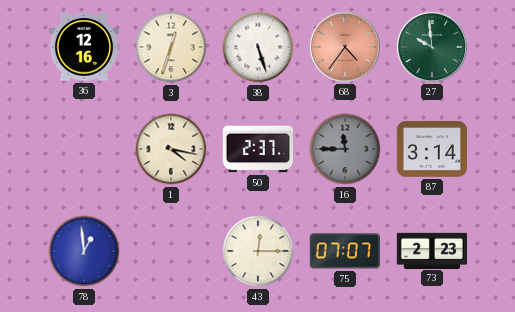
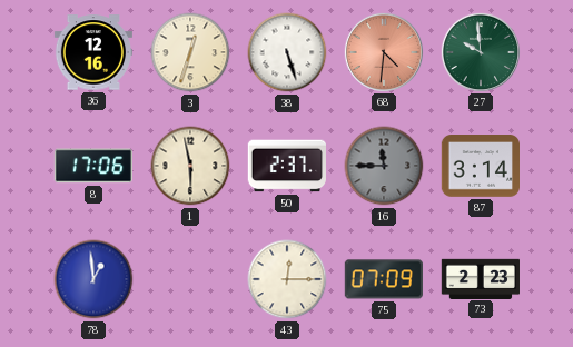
68: 4:36 -> 4:31
8: none -> 17:06
1: 4:17 -> 5:58
75: 07:07 -> 07:09
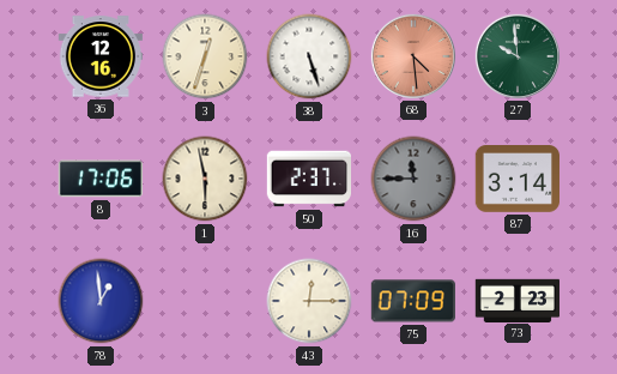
68: 4:31 -> 4:29
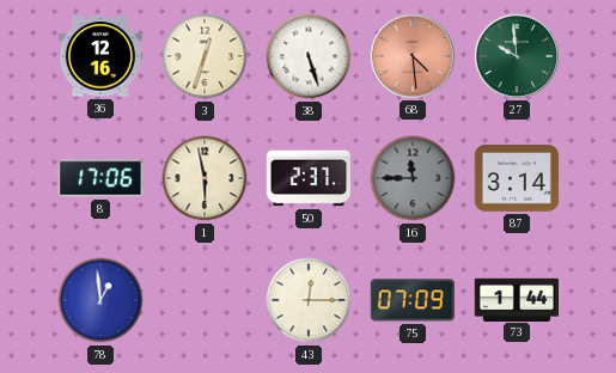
73: 2:23 -> 1:44
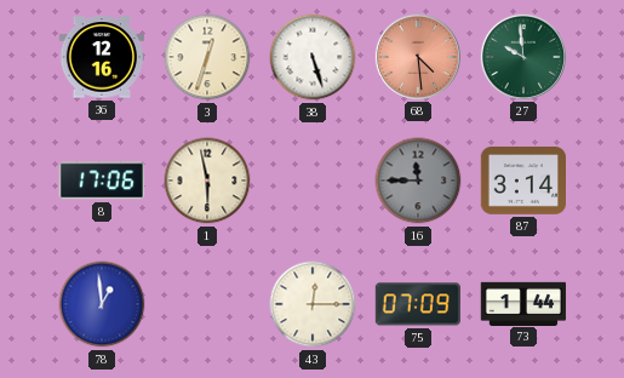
50: 2:37 -> none
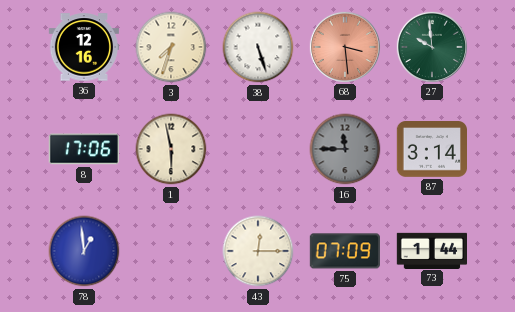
3: 12:33 -> 7:33
68: 4:29 -> 3:29
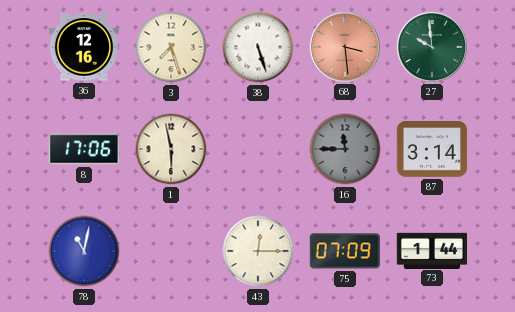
3: 7:33 -> 7:27
78: 12:59 -> 11:02
